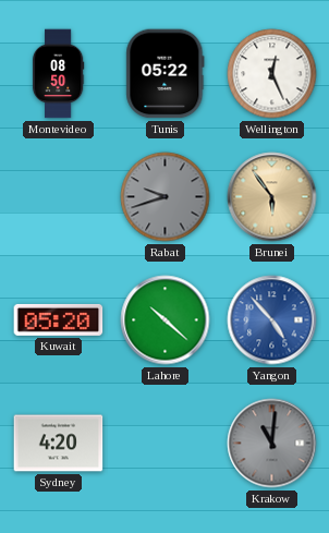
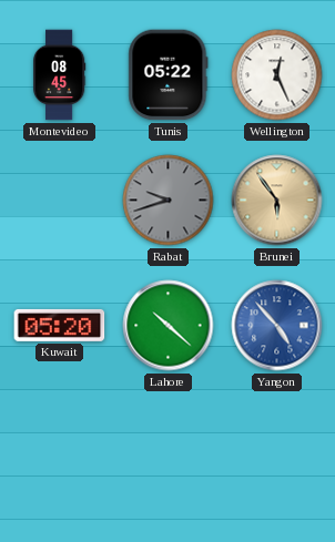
Montevideo: 08:50 -> 08:45
Sydney: 4:20 -> none
Krakow: 11:01 -> none
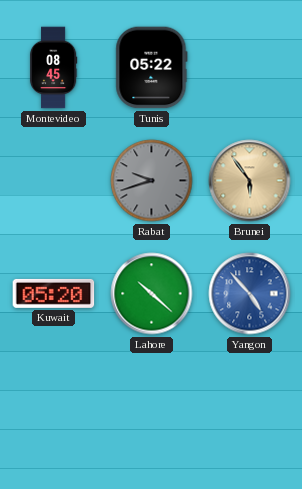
Wellington: 12:26 -> none
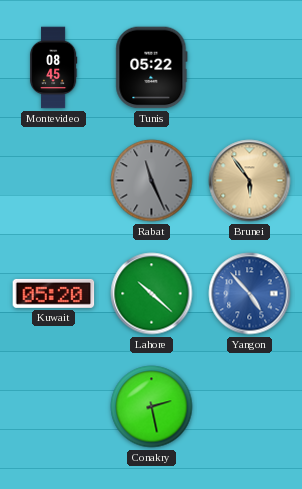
Rabat: 9:42 -> 11:26
Conakry: none -> 2:28
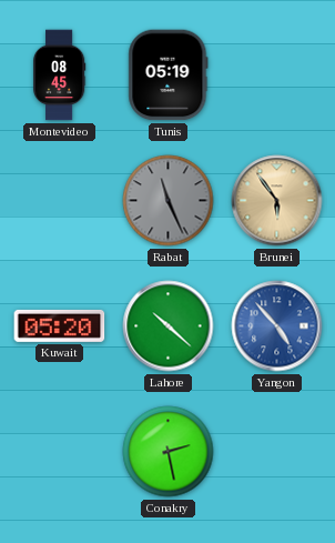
Tunis: 05:22 -> 05:19
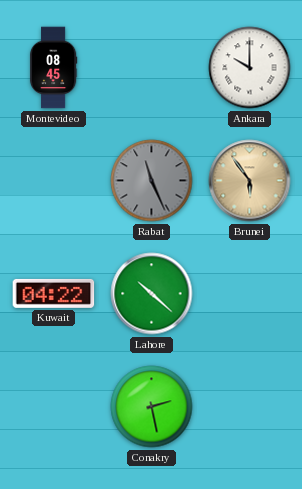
Tunis: 05:19 -> none
Ankara: none -> 10:00
Kuwait: 05:20 -> 04:22
Yangon: 4:53 -> none
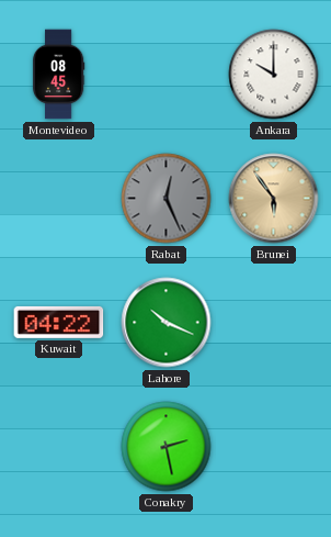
Rabat: 11:26 -> 12:26
Lahore: 10:22 -> 10:19
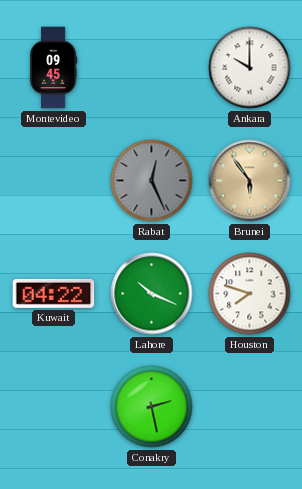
Montevideo: 08:45 -> 09:45
Houston: none -> 7:48
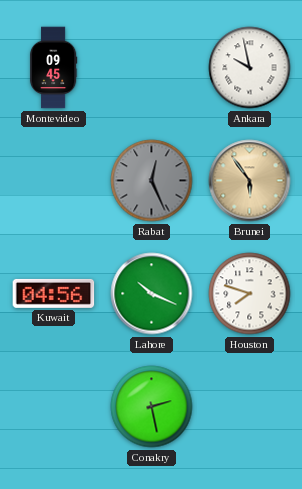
Ankara: 10:00 -> 9:58
Kuwait: 04:22 -> 04:56
